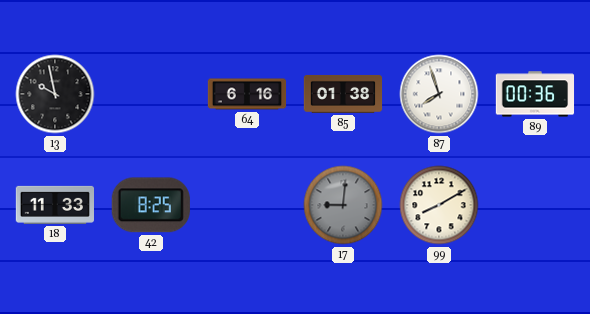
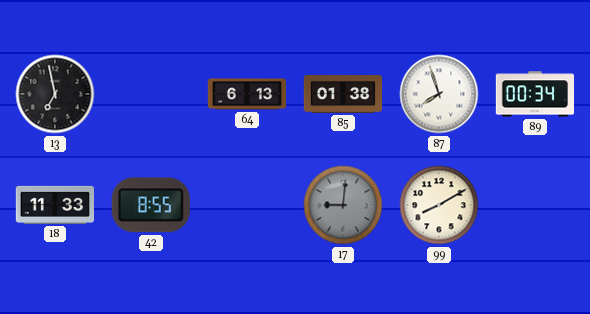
13: 9:58 -> 6:58
64: 6:16 -> 6:13
89: 00:36 -> 00:34
42: 8:25 -> 8:55
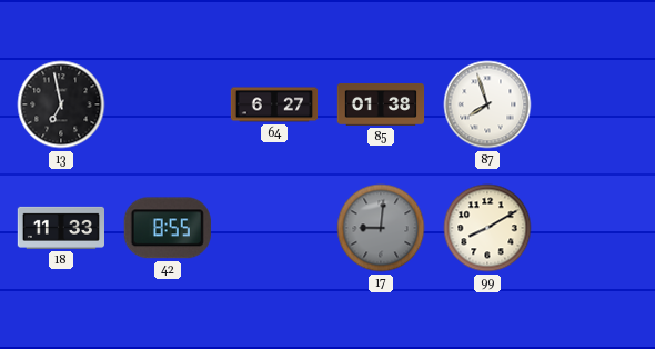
64: 6:13 -> 6:27
89: 00:34 -> none
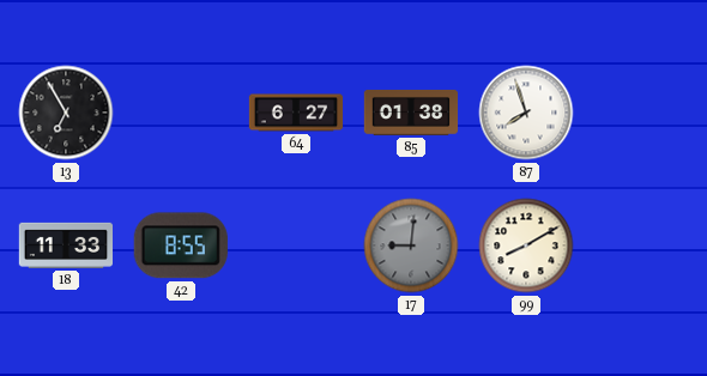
13: 6:58 -> 6:55
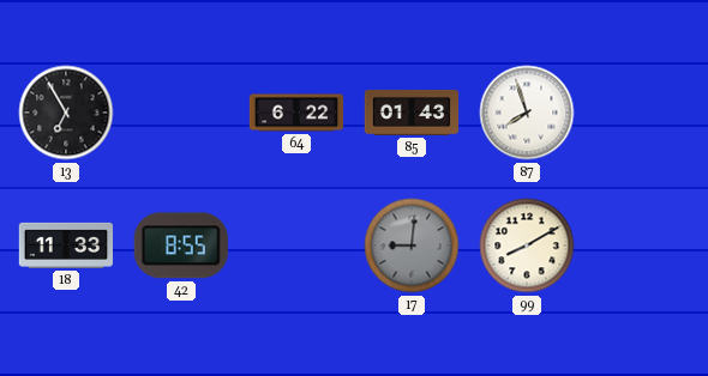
64: 6:27 -> 6:22
85: 01:38 -> 01:43
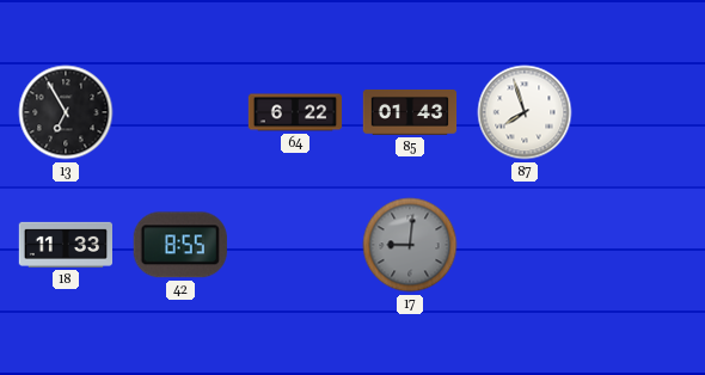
99: 8:10 -> none
